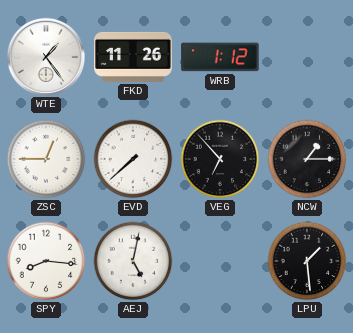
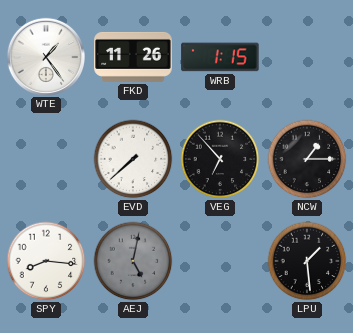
WRB: 1:12 -> 1:15
ZSC: 12:45 -> none
AEJ dial: white -> grey
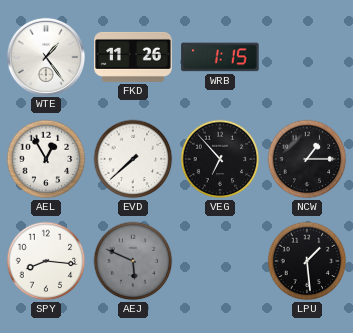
AEL: none -> 12:55
AEJ: 5:02 -> 5:49
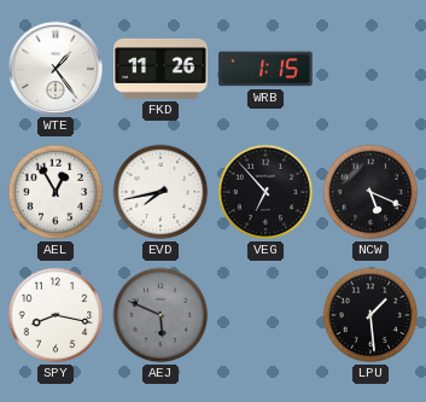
EVD: 7:38 -> 7:43
NCW: 1:15 -> 5:19
SPY: 8:16 -> 8:17
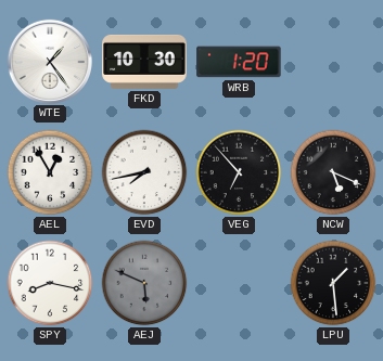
FKD: 11:26 -> 10:30
WRB: 1:15 -> 1:20
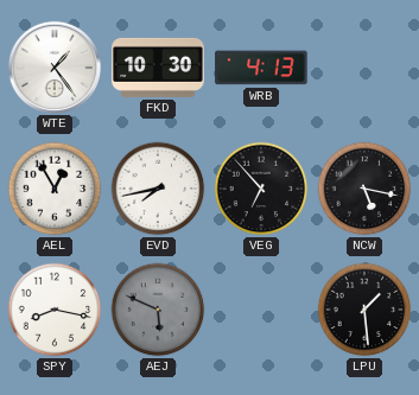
WRB: 1:20 -> 4:13
NCW: 5:19 -> 5:17
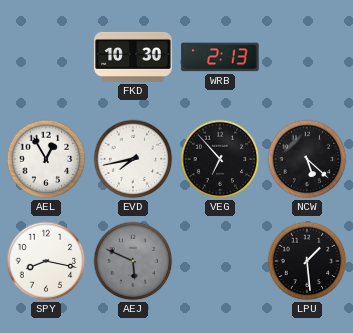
WTE: 1:24 -> none
WRB: 4:13 -> 2:13
NCW: 5:17 -> 5:22
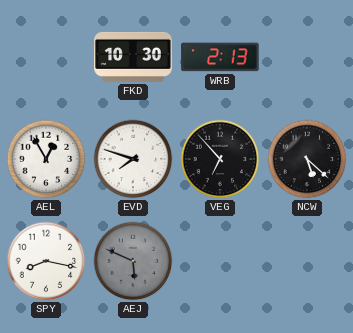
EVD: 7:43 -> 7:48
LPU: 1:29 -> none
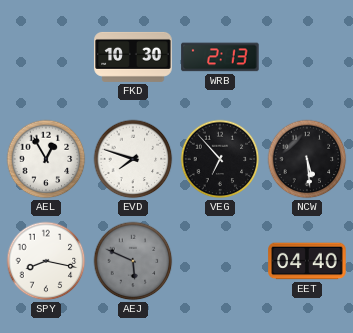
NCW: 5:22 -> 5:29
EET: none -> 04:40
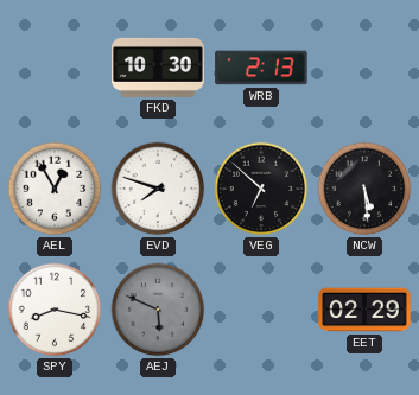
VEG: 6:53 -> 6:52
EET: 04:40 -> 02:29
